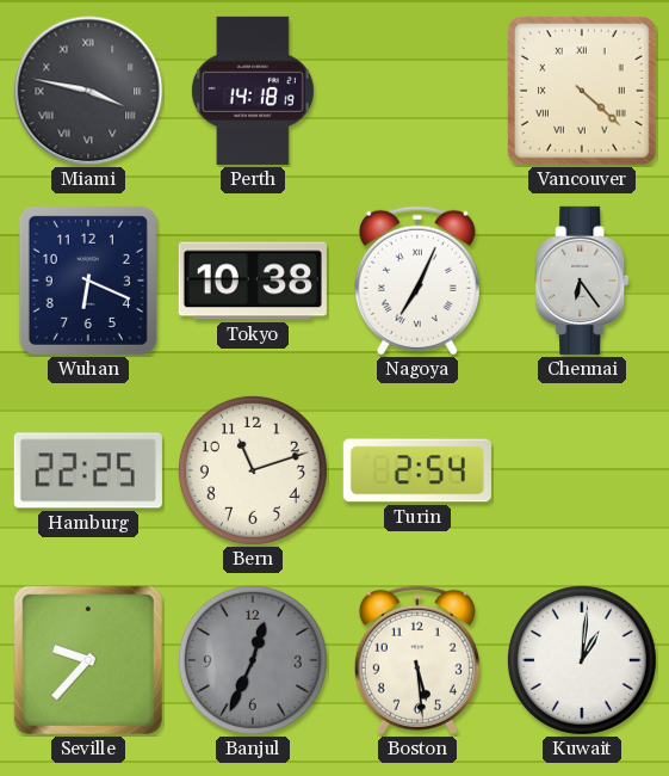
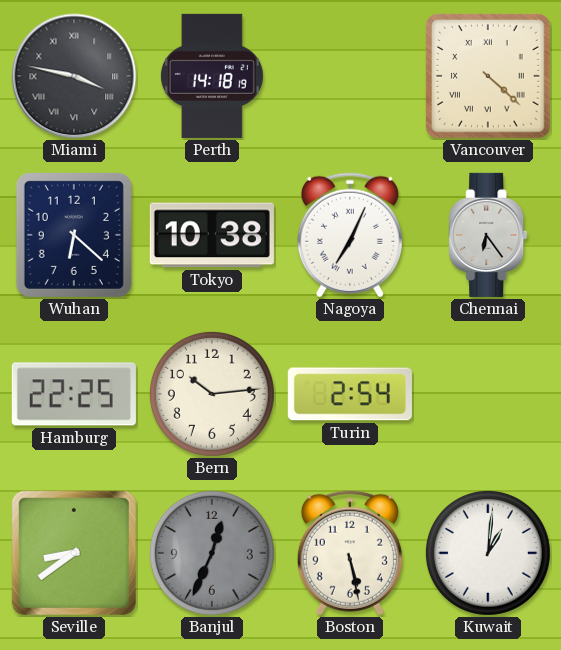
Wuhan: 6:19 -> 6:22
Bern: 11:12 -> 10:14
Seville: 9:37 -> 8:39
Boston: 5:29 -> 5:28
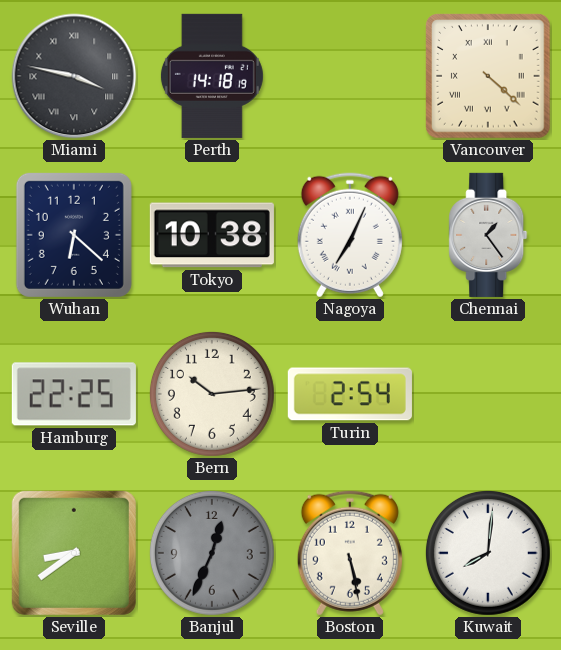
Chennai: 6:24 -> 1:24
Kuwait: 1:01 -> 8:01
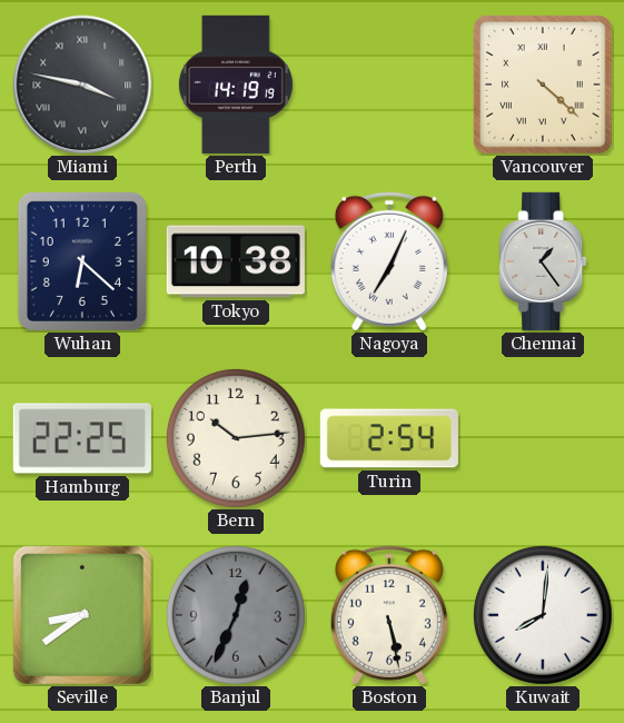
Perth: 14:18 -> 14:19
